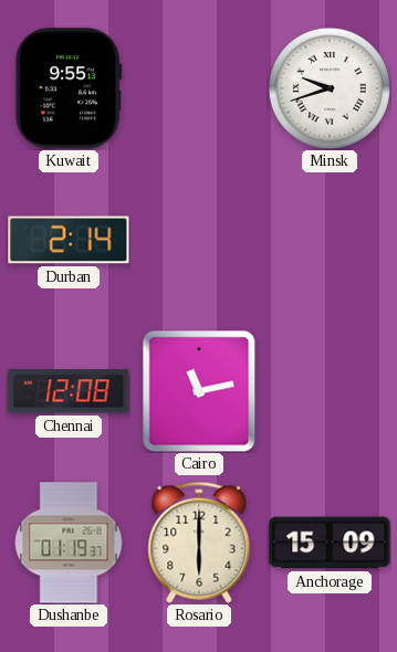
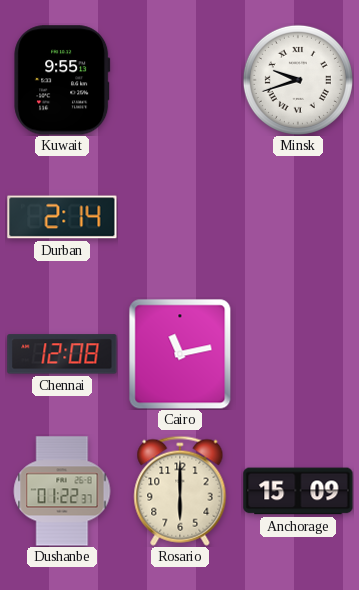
Dushanbe: 01:19 -> 01:22
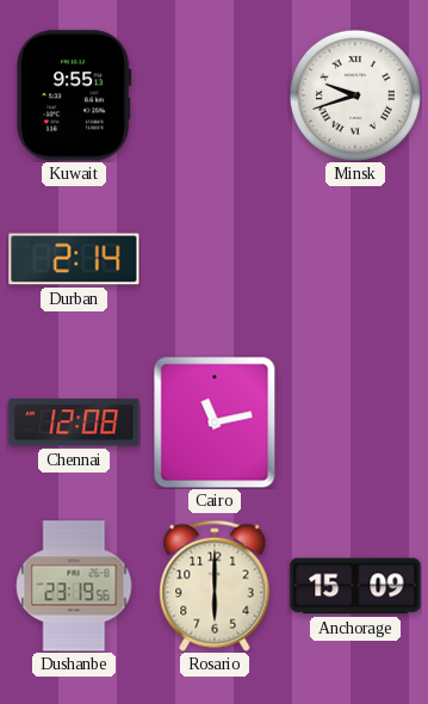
Dushanbe: 01:22 -> 23:19
